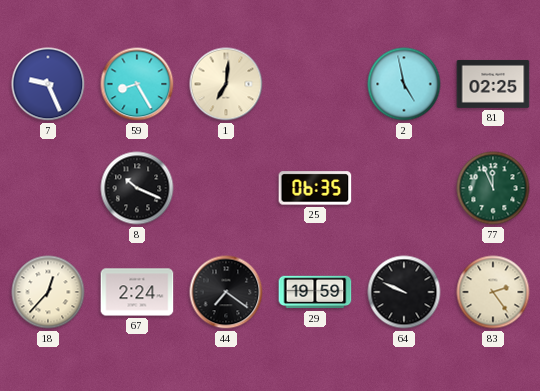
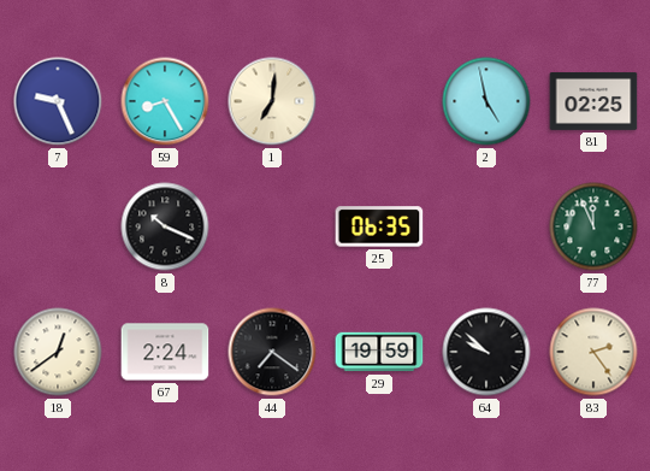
18: 12:37 -> 12:39
64: 9:49 -> 9:52
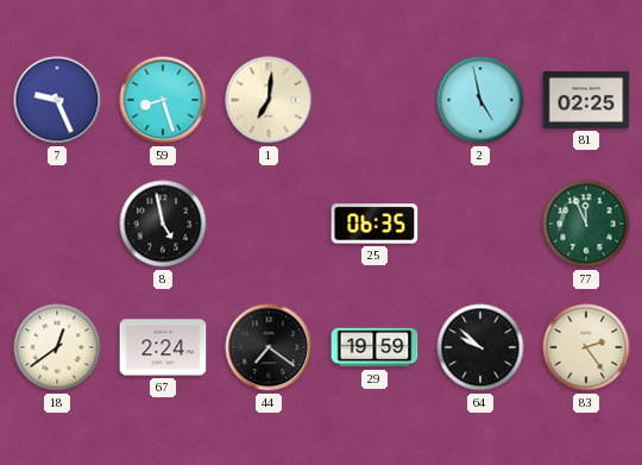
59: 8:25 -> 8:27
8: 10:19 -> 4:58
